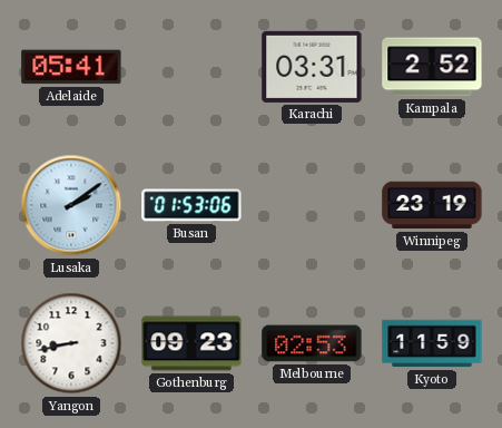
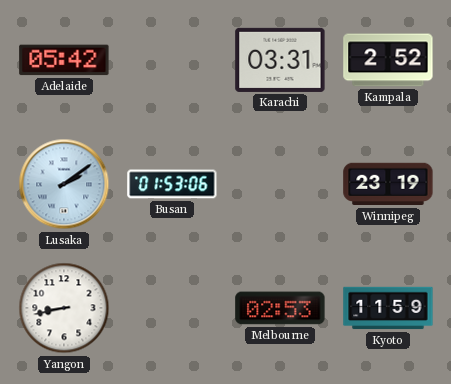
Adelaide: 05:41 -> 05:42
Gothenburg: 09:23 -> none
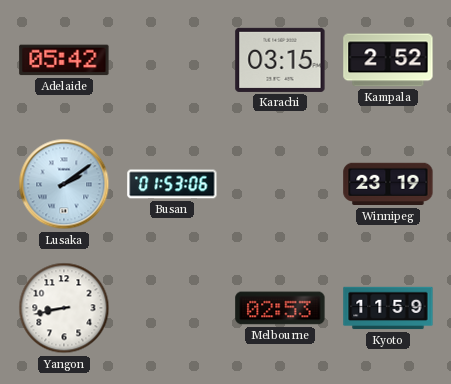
Karachi: 03:31 -> 03:15
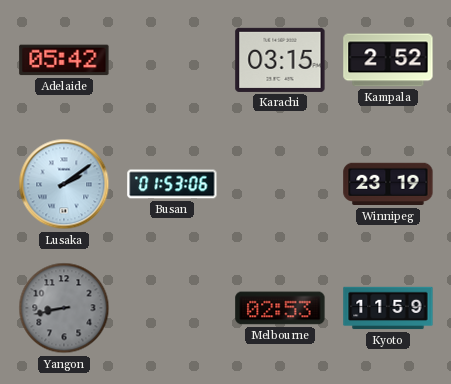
Yangon dial: white -> grey
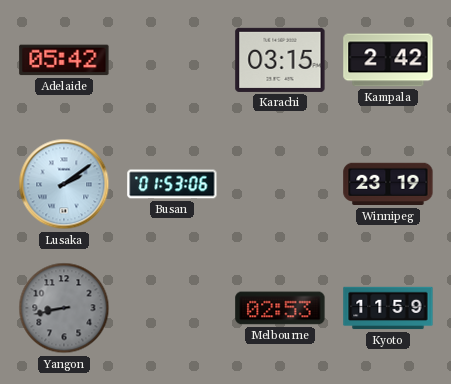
Kampala: 2:52 -> 2:42
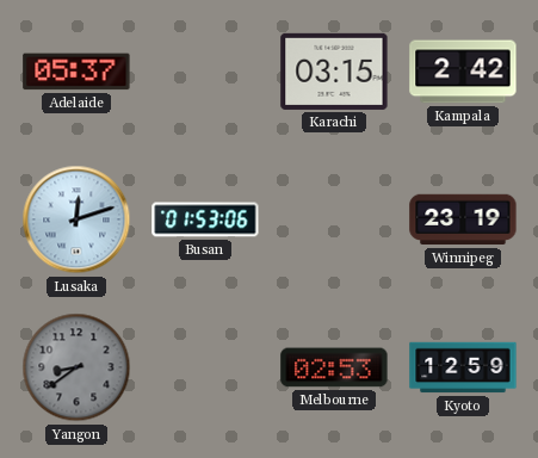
Adelaide: 05:42 -> 05:37
Lusaka: 2:09 -> 12:12
Yangon: 8:43 -> 8:39
Kyoto: 11:59 -> 12:59
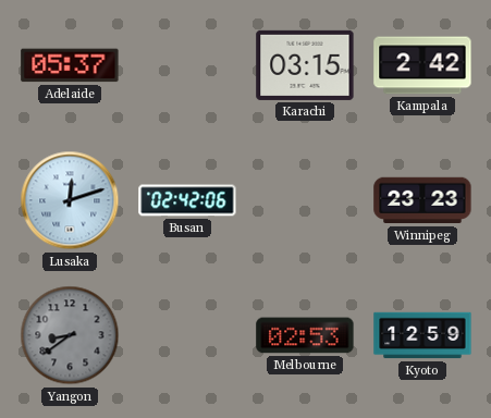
Busan: 01:53 -> 02:42
Winnipeg: 23:19 -> 23:23
